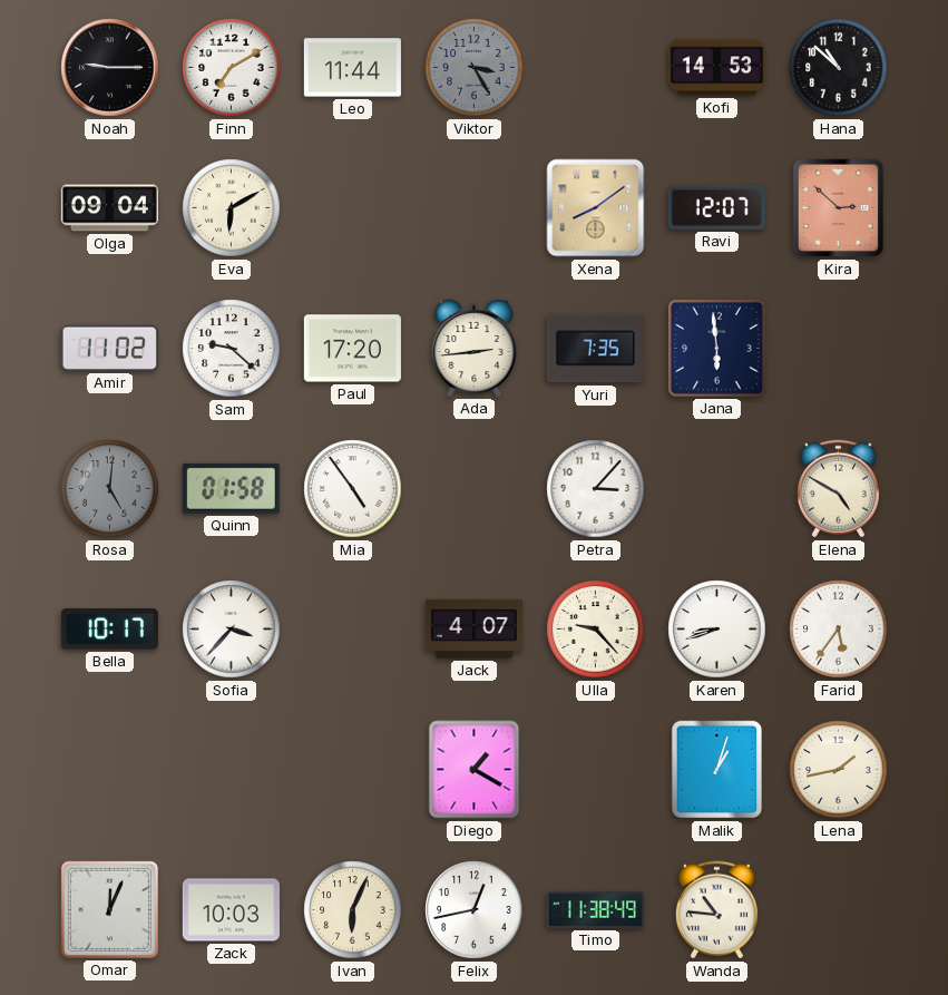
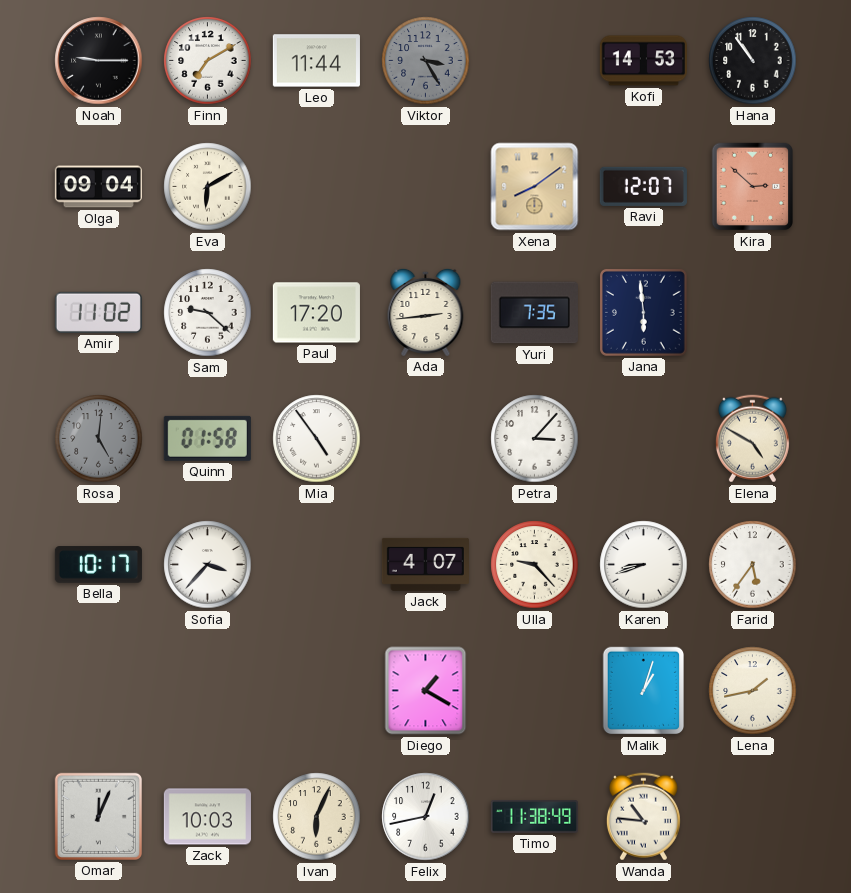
Hana: 10:52 -> 10:54
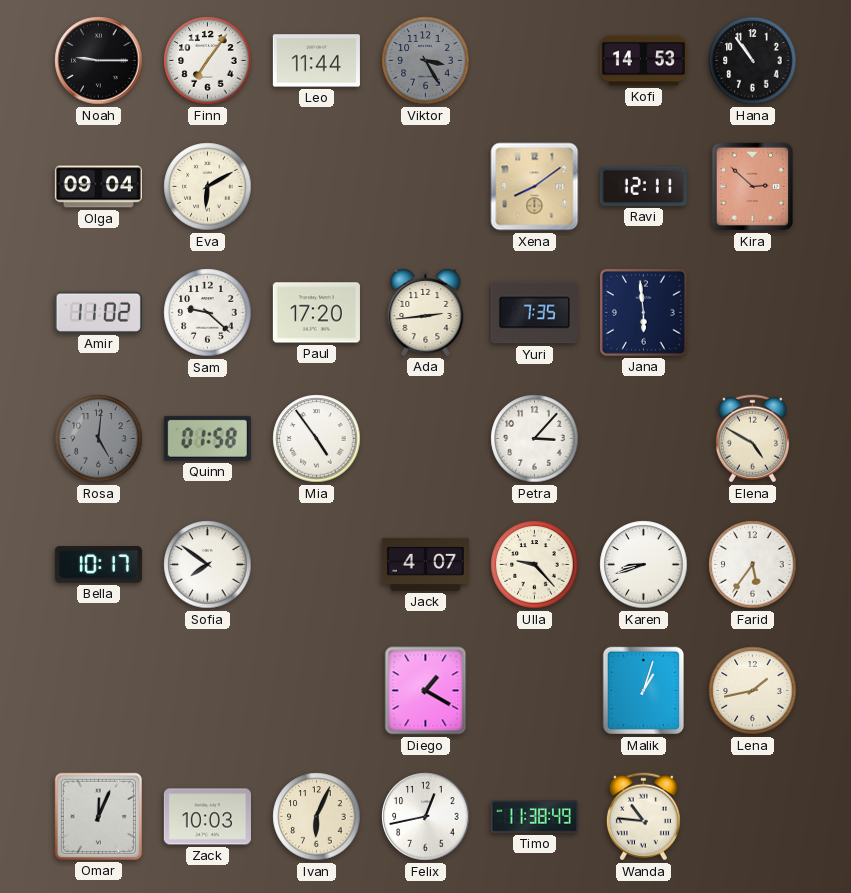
Finn: 7:10 -> 7:06
Ravi: 12:07 -> 12:11
Sofia: 3:37 -> 7:51
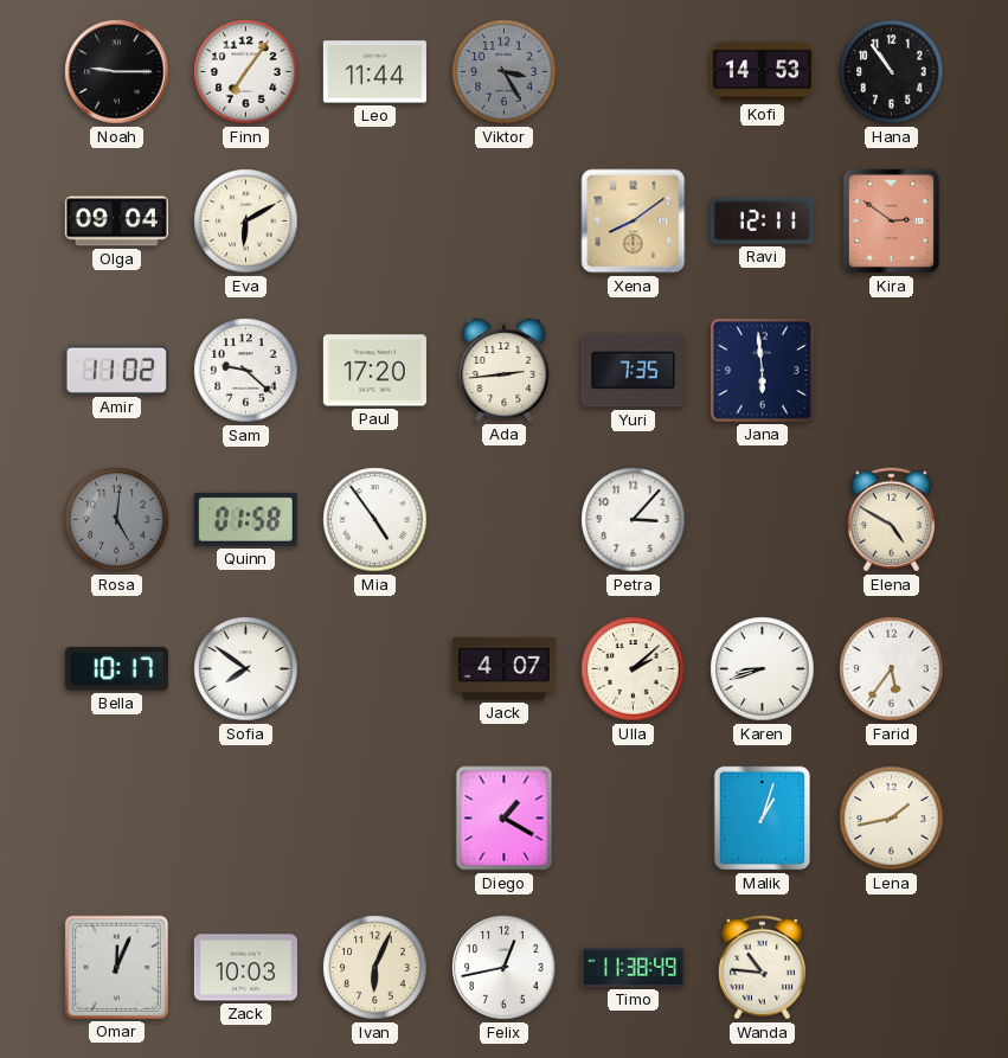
Kira: 2:52 -> 2:51
Ulla: 9:23 -> 2:08
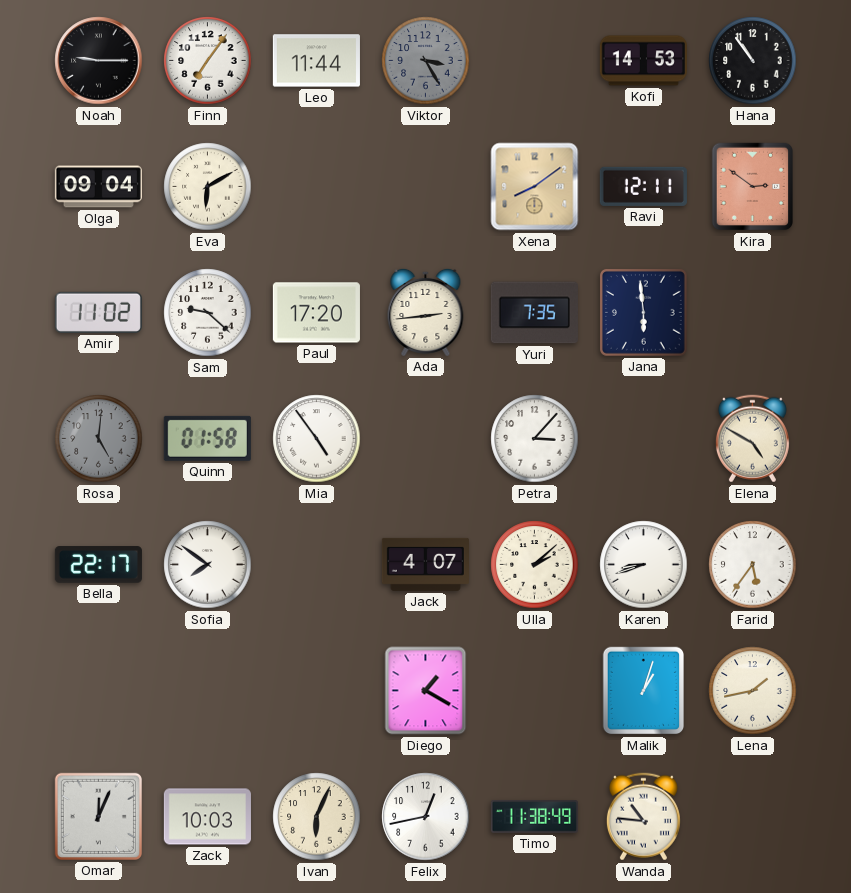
Bella: 10:17 -> 22:17
